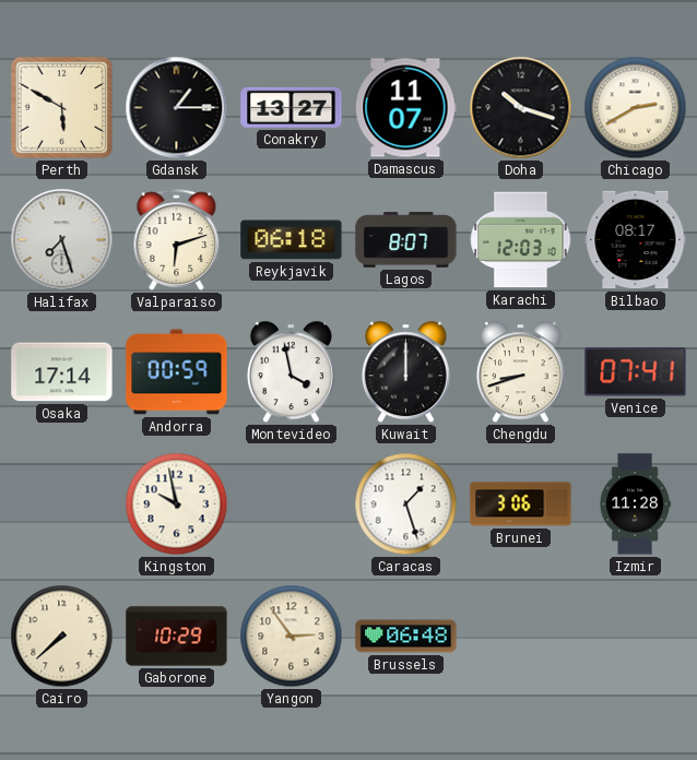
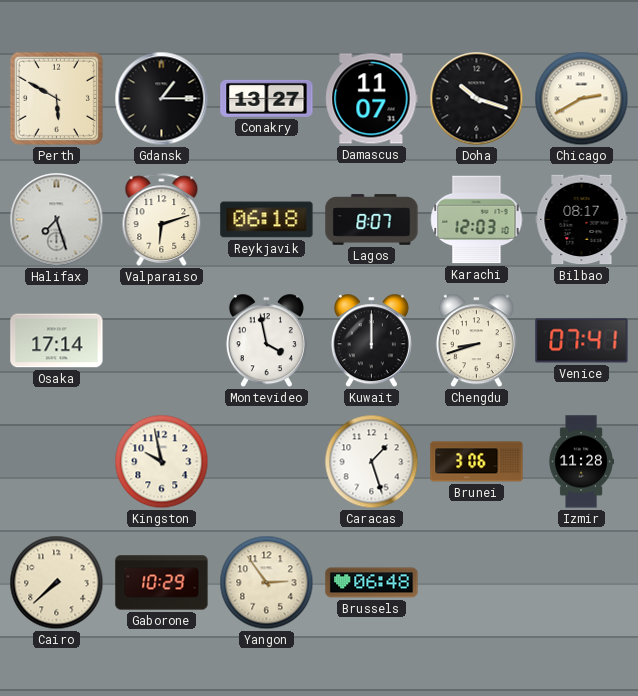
Andorra: 00:59 -> none
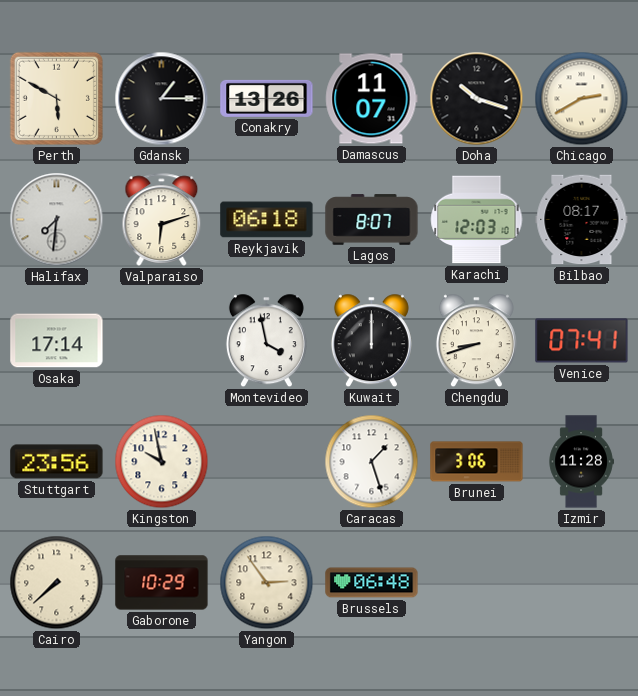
Conakry: 13:27 -> 13:26
Halifax: 7:27 -> 7:31
Stuttgart: none -> 23:56
